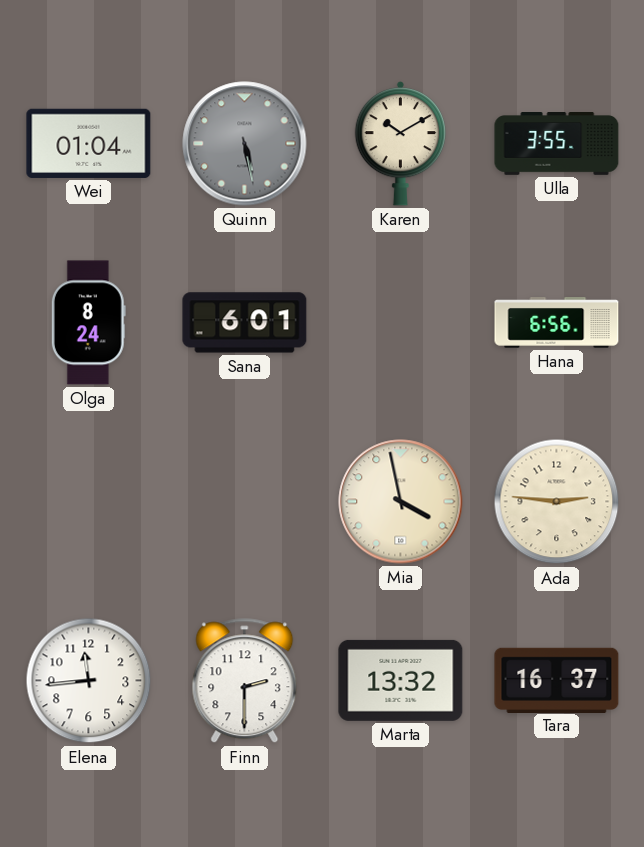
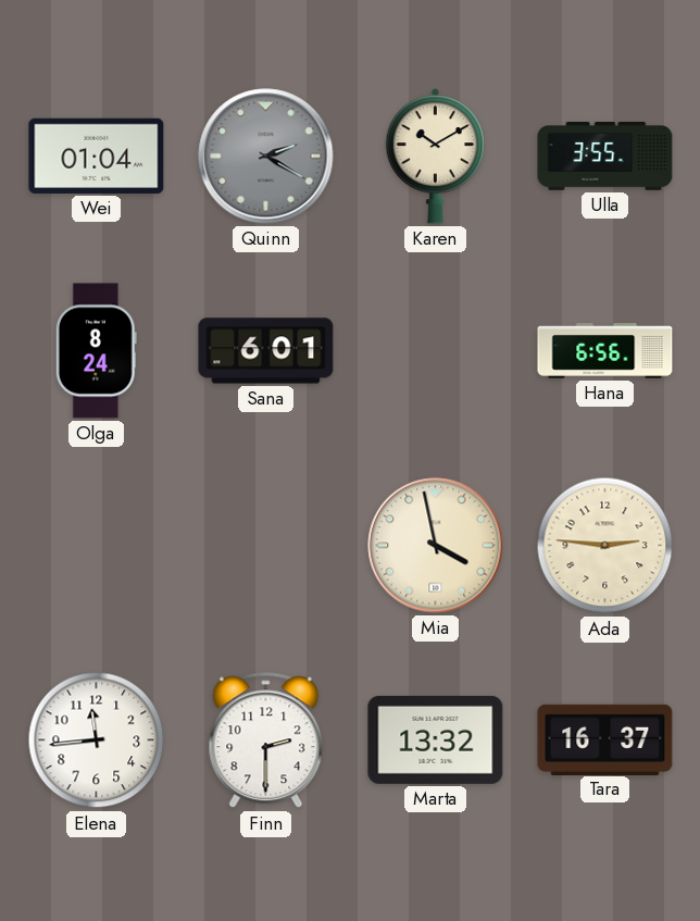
Quinn: 5:28 -> 2:20
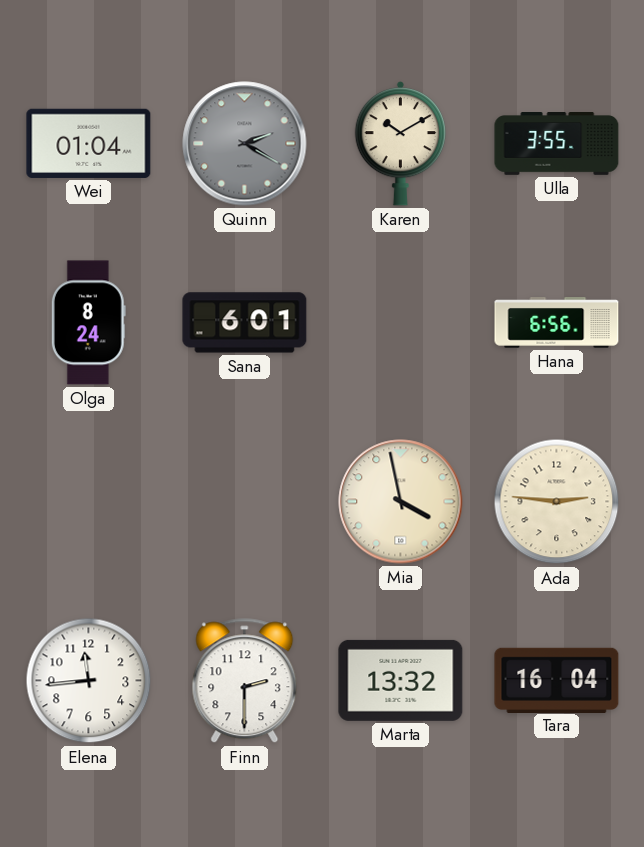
Tara: 16:37 -> 16:04
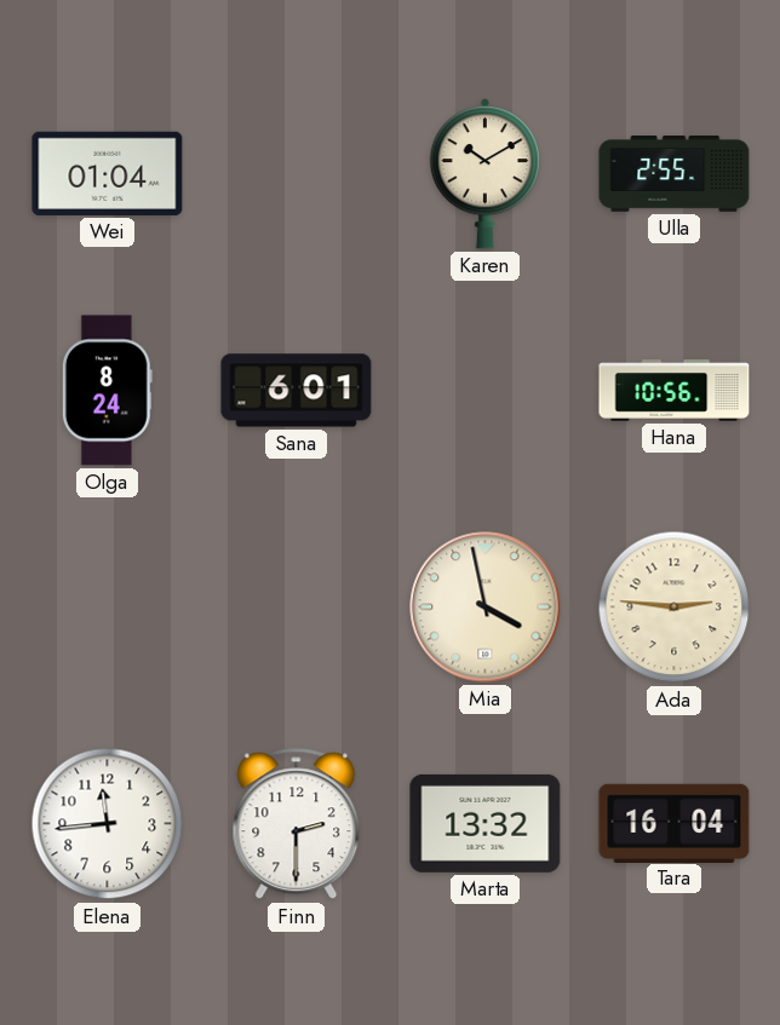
Quinn: 2:20 -> none
Ulla: 3:55 -> 2:55
Hana: 6:56 -> 10:56
